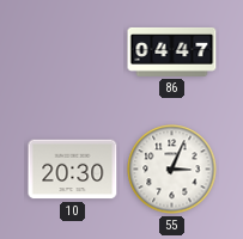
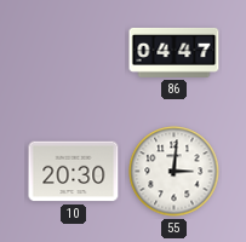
55: 3:04 -> 3:01
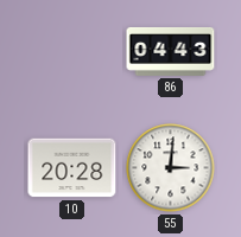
86: 04:47 -> 04:43
10: 20:30 -> 20:28
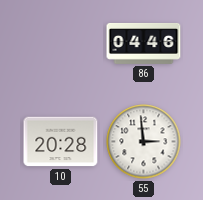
86: 04:43 -> 04:46
55: 3:01 -> 2:59
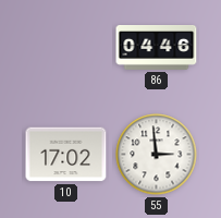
10: 20:28 -> 17:02
